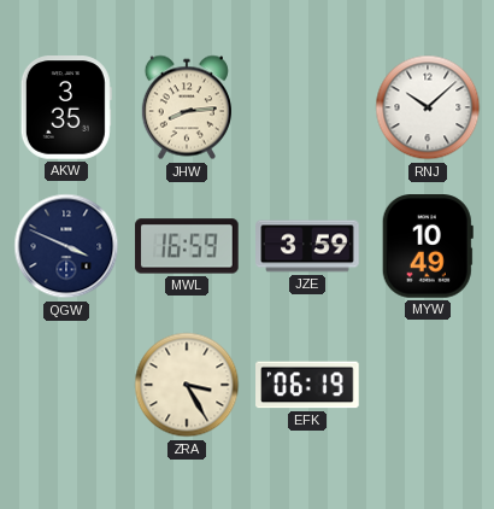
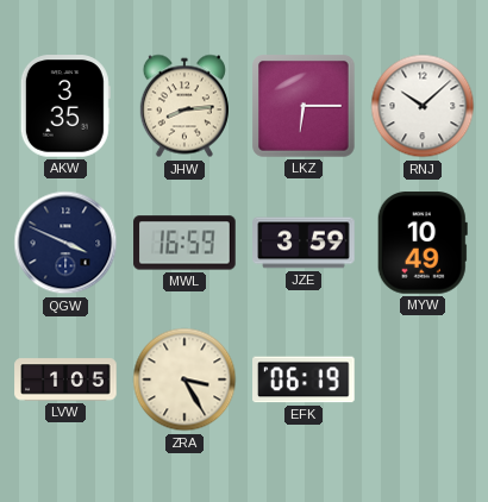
LKZ: none -> 6:15
LVW: none -> 1:05
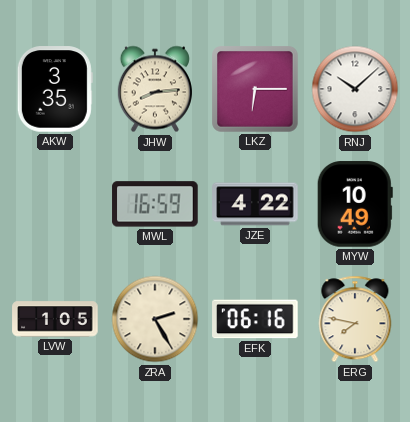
QGW: 3:49 -> none
JZE: 3:59 -> 4:22
ZRA: 3:25 -> 2:25
EFK: 06:19 -> 06:16
ERG: none -> 7:47
